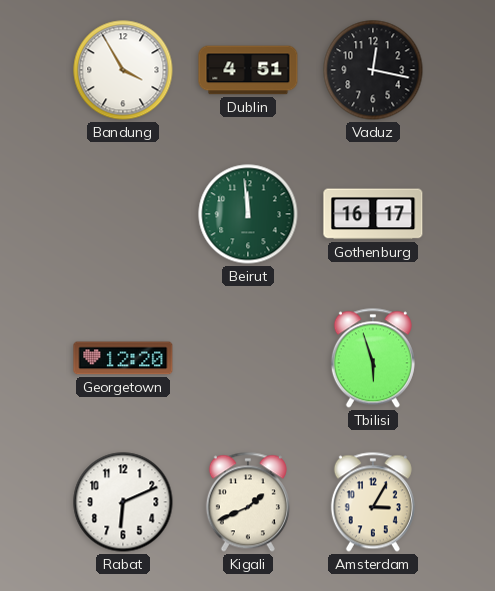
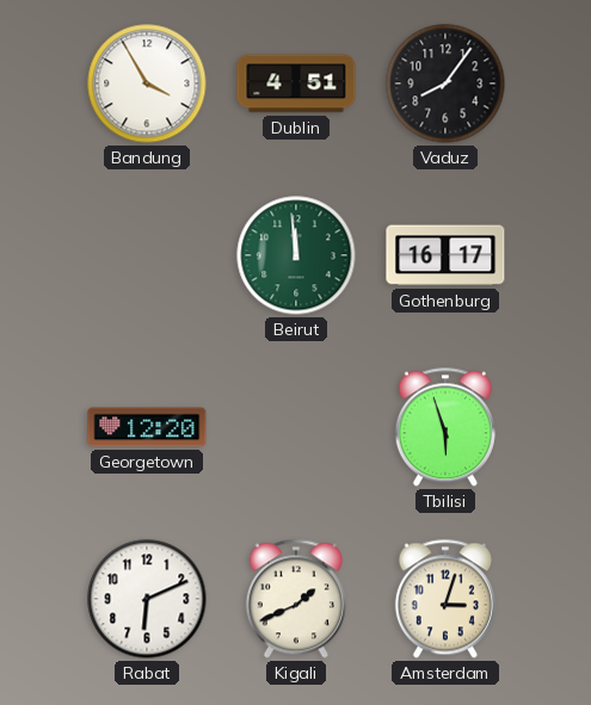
Vaduz: 12:17 -> 8:06
Amsterdam: 3:05 -> 3:03
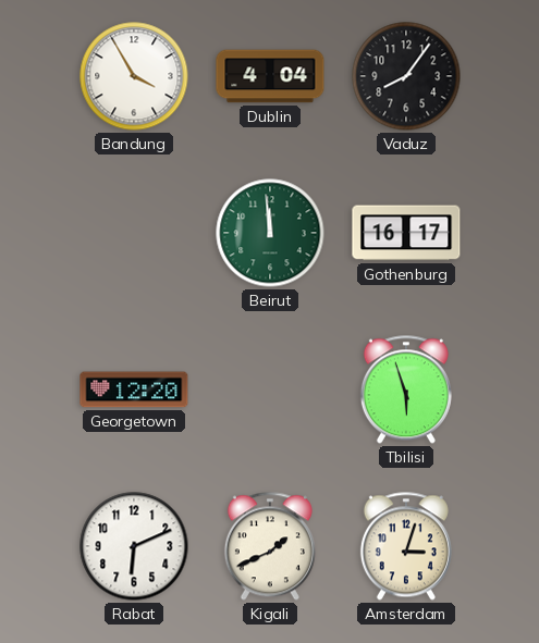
Dublin: 4:51 -> 4:04
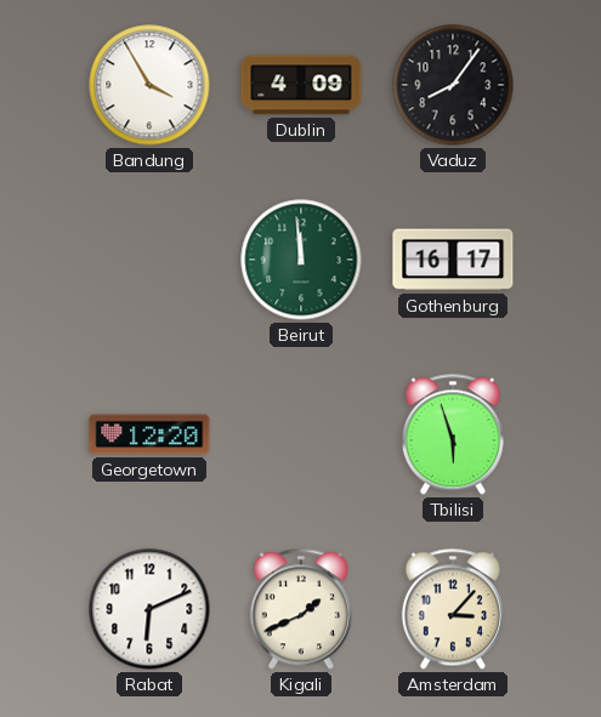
Dublin: 4:04 -> 4:09
Amsterdam: 3:03 -> 3:07
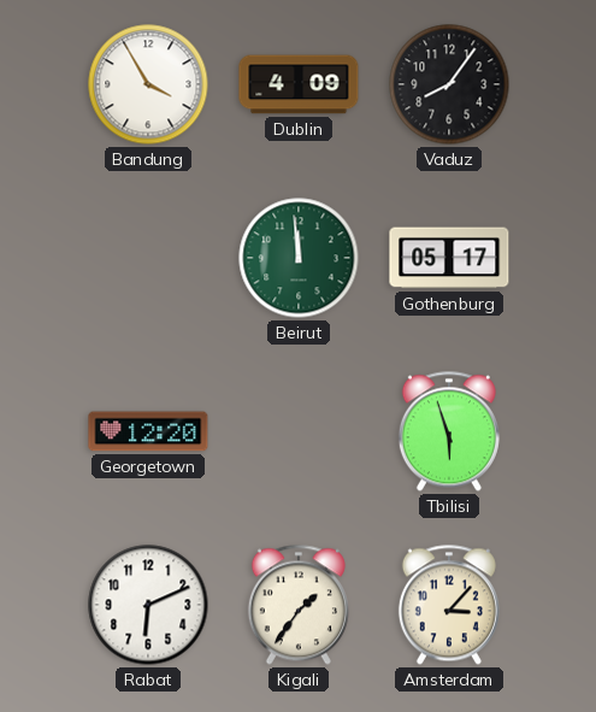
Gothenburg: 16:17 -> 05:17
Kigali: 1:41 -> 1:36
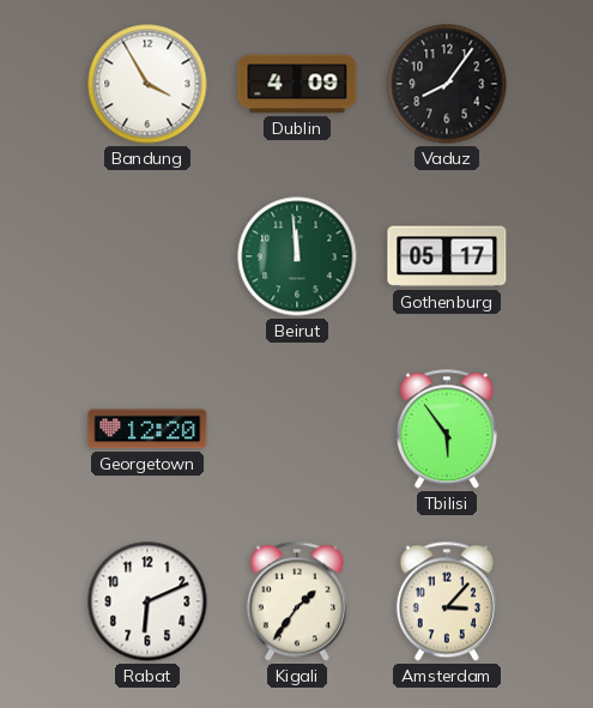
Tbilisi: 5:57 -> 5:54
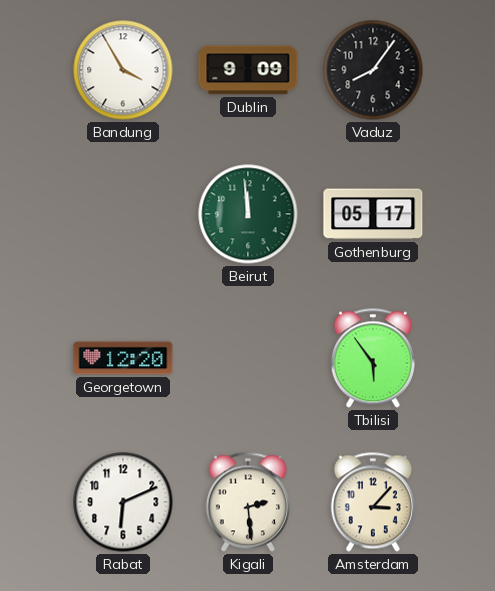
Dublin: 4:09 -> 9:09
Kigali: 1:36 -> 2:29
